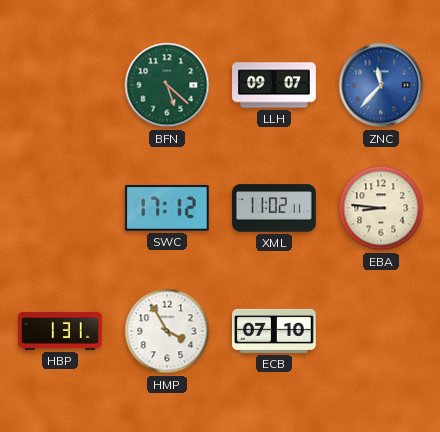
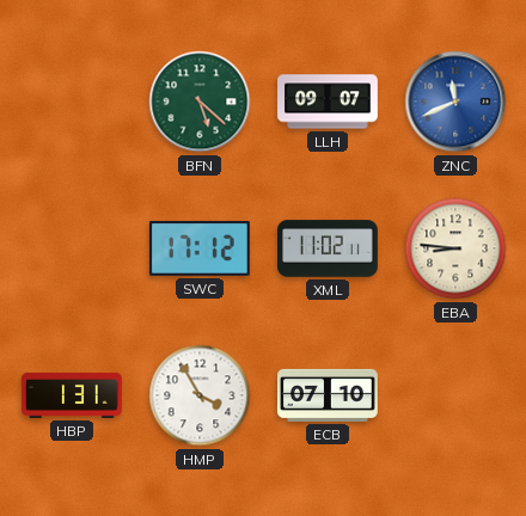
ZNC: 11:37 -> 11:41
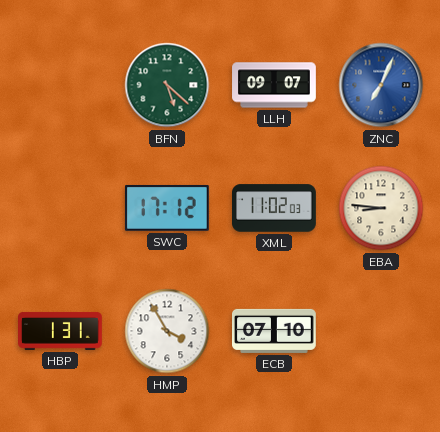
ZNC: 11:41 -> 7:04
XML: 11:02:11 -> 11:02:03
